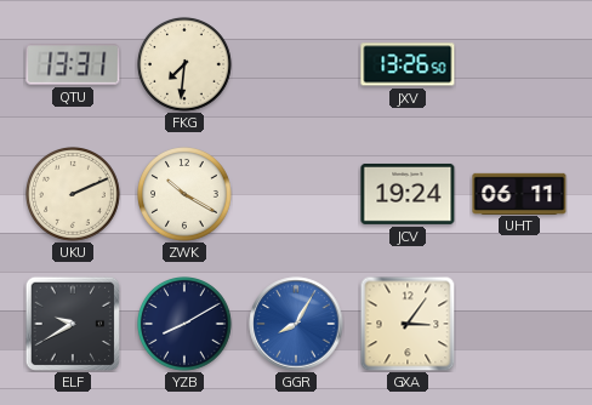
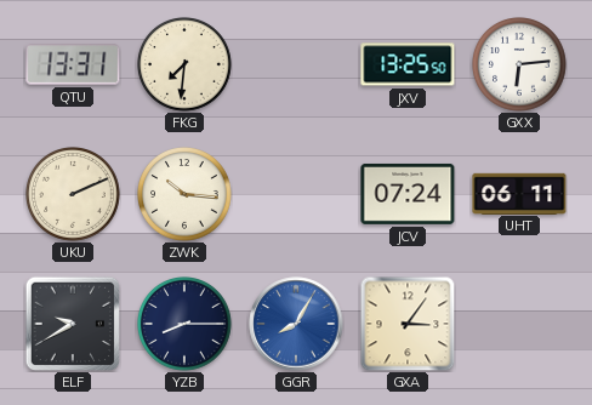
JXV: 13:26 -> 13:25
GXX: none -> 6:14
ZWK: 10:20 -> 10:16
JCV: 19:24 -> 07:24
YZB: 8:10 -> 8:15
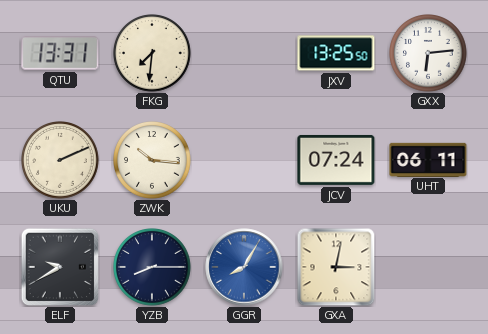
GXA: 3:06 -> 3:02
